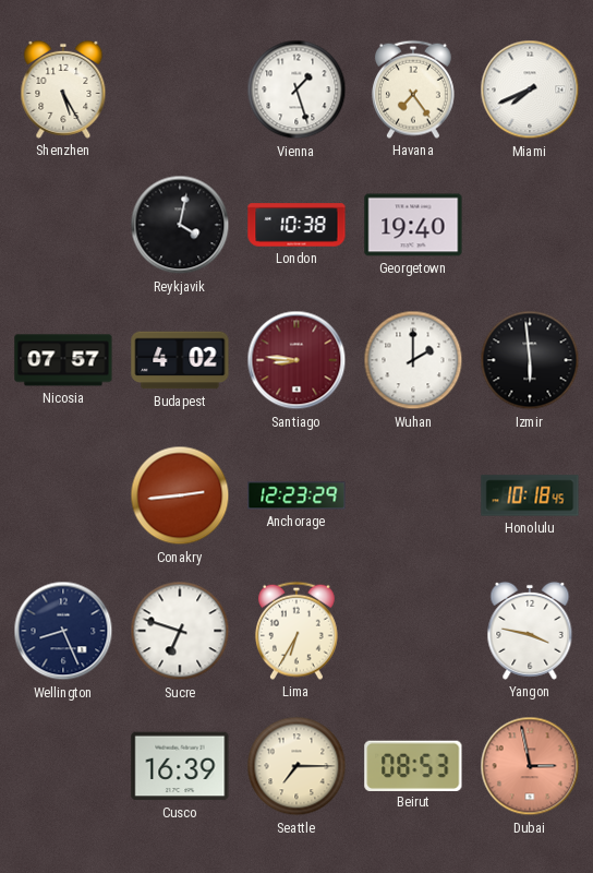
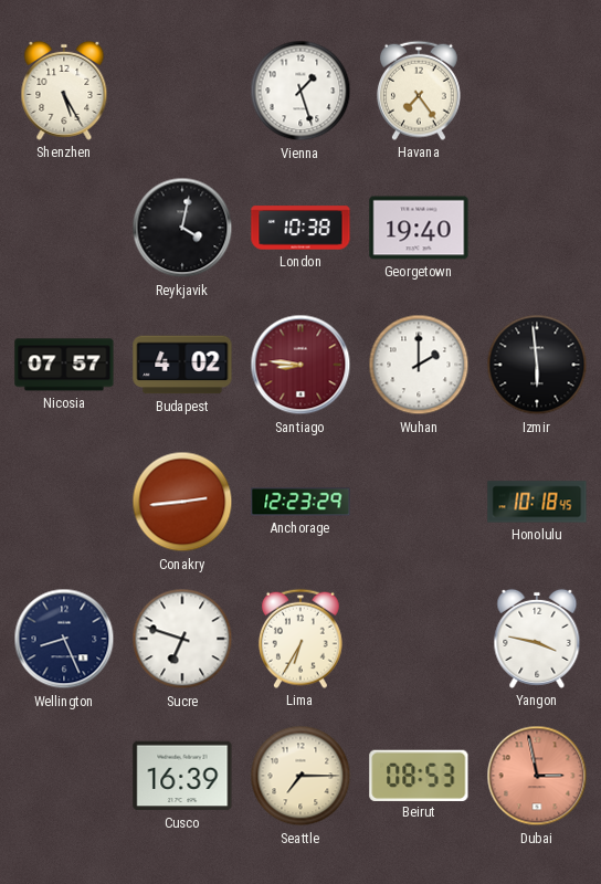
Miami: 7:41 -> none
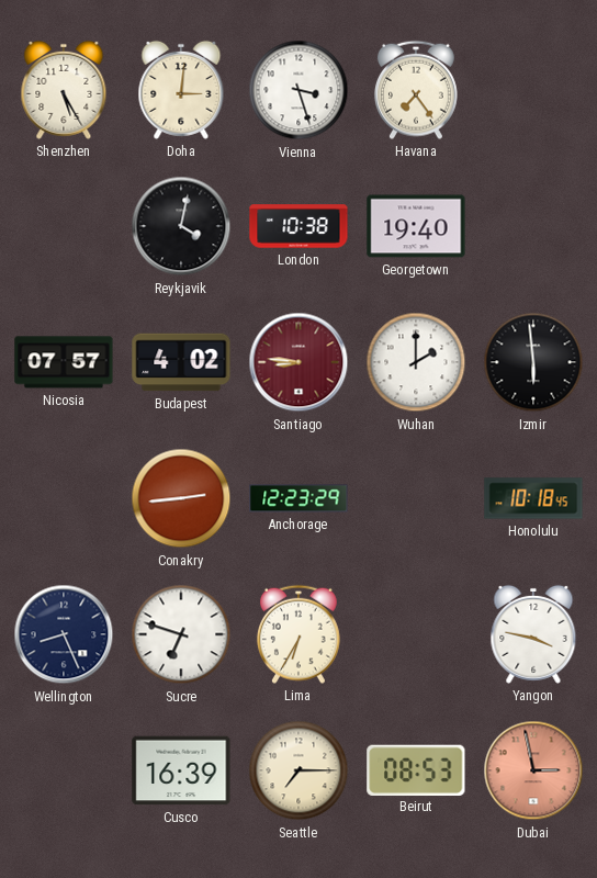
Doha: none -> 3:01
Vienna: 1:27 -> 3:27
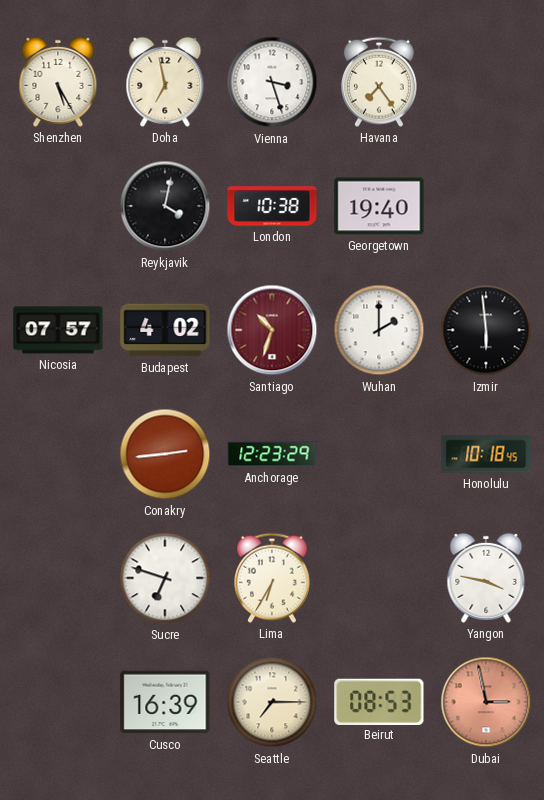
Doha: 3:01 -> 6:58
Santiago: 8:46 -> 10:33
Wellington: 8:26 -> none
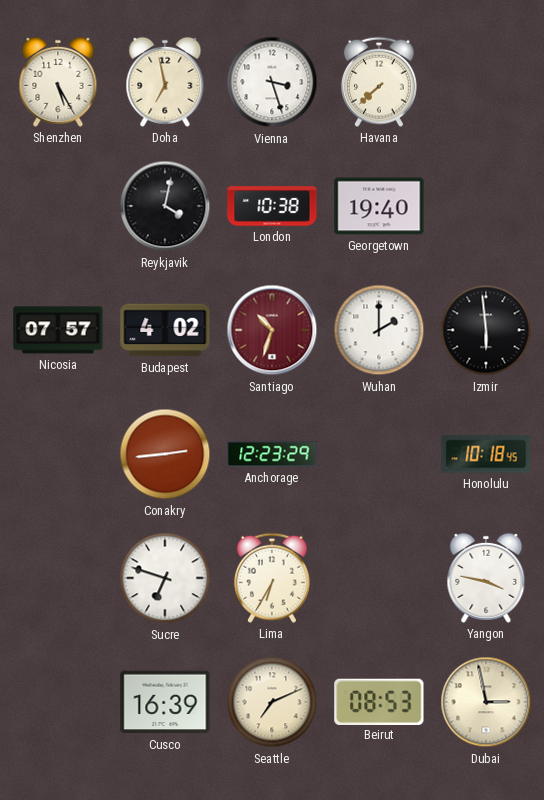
Havana: 7:24 -> 7:38
Seattle: 7:15 -> 7:11
Dubai dial: salmon -> cream
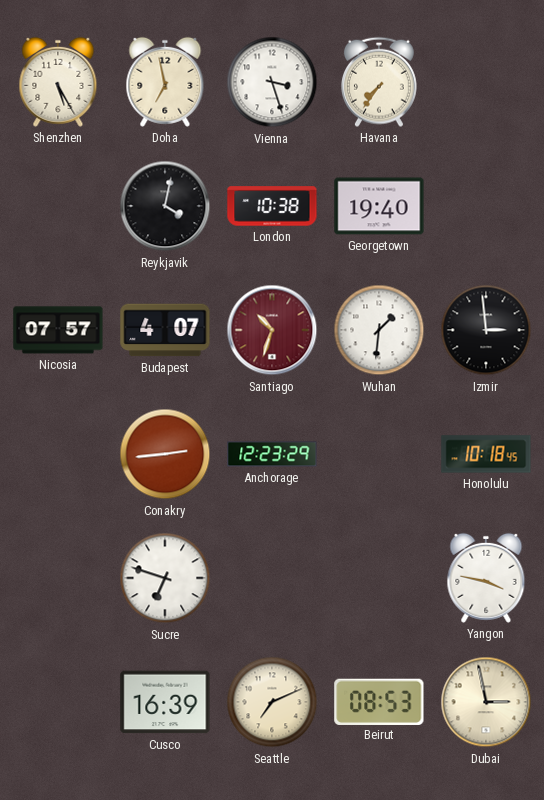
Havana: 7:38 -> 7:36
Budapest: 4:02 -> 4:07
Wuhan: 2:00 -> 1:31
Izmir: 5:59 -> 2:59
Lima: 6:35 -> none
